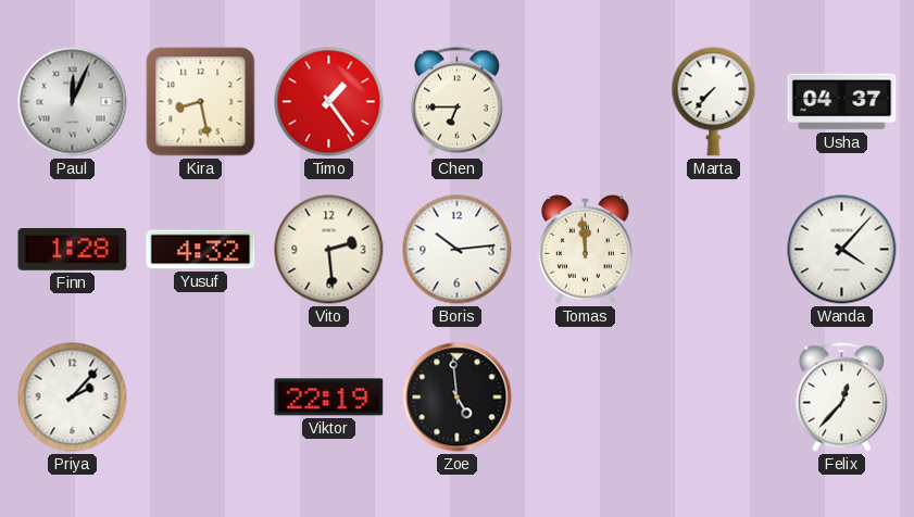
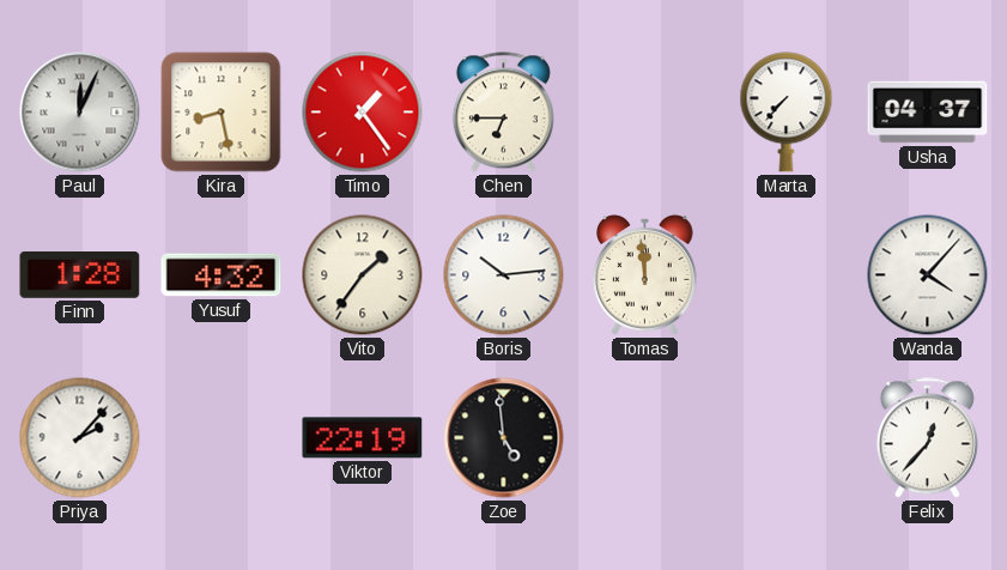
Vito: 2:29 -> 1:36
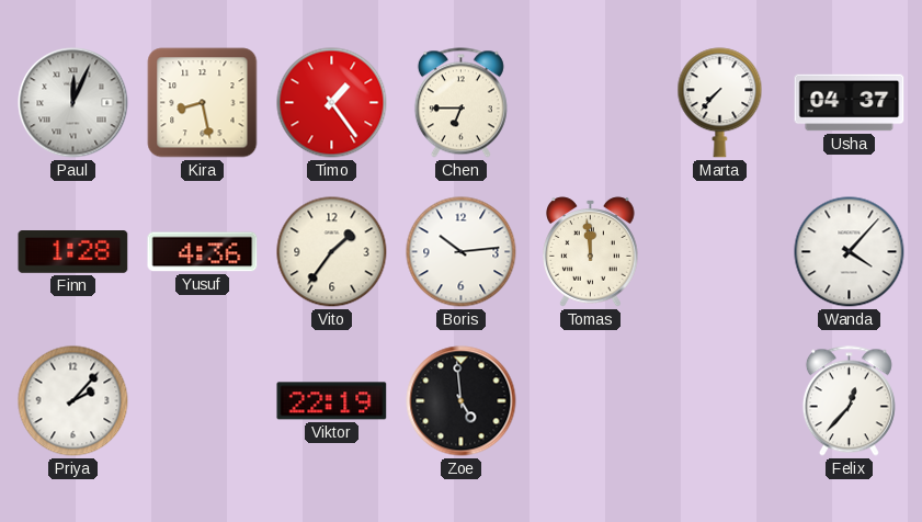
Yusuf: 4:32 -> 4:36
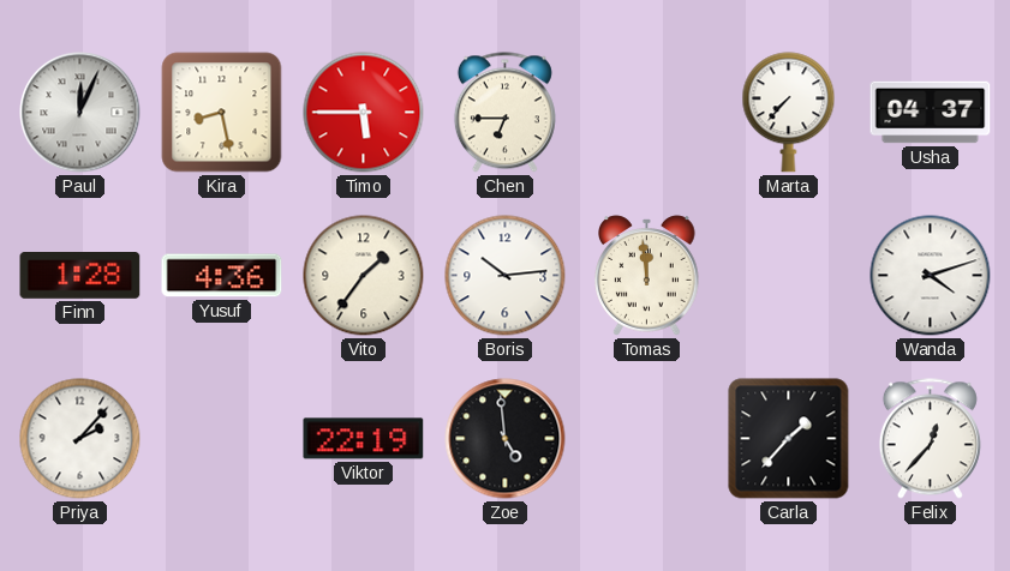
Timo: 1:24 -> 5:45
Wanda: 4:07 -> 4:12
Carla: none -> 1:37
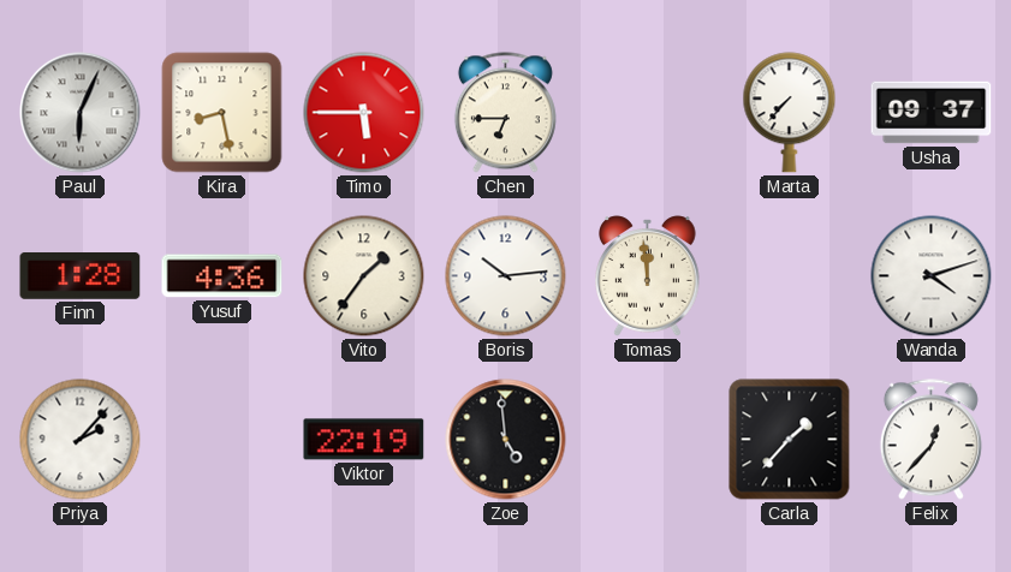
Paul: 12:04 -> 6:04
Usha: 04:37 -> 09:37
